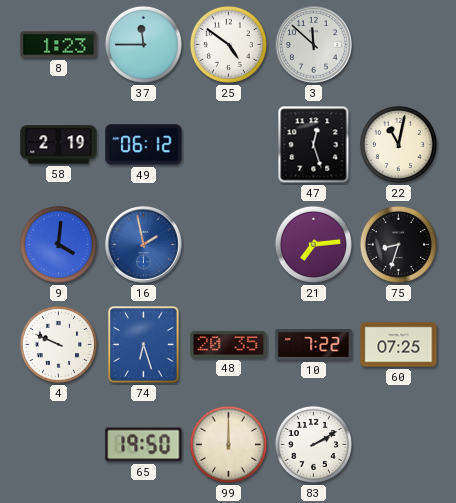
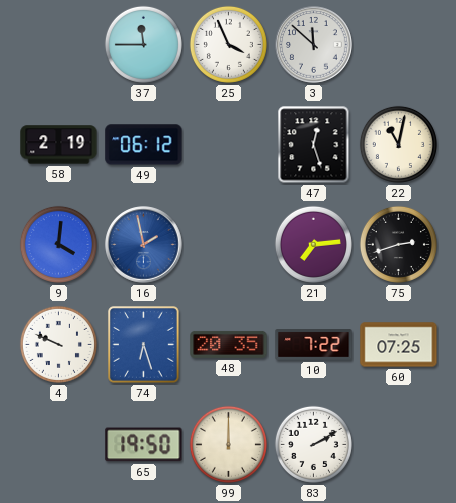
8: 1:23 -> none
25: 4:51 -> 3:56
75: 8:33 -> 2:42
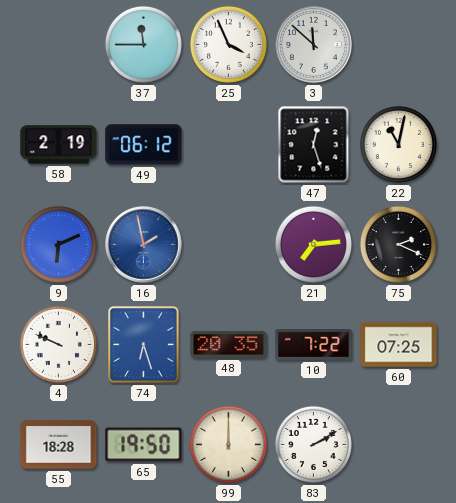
9: 4:01 -> 6:11
75: 2:42 -> 2:19
55: none -> 18:28
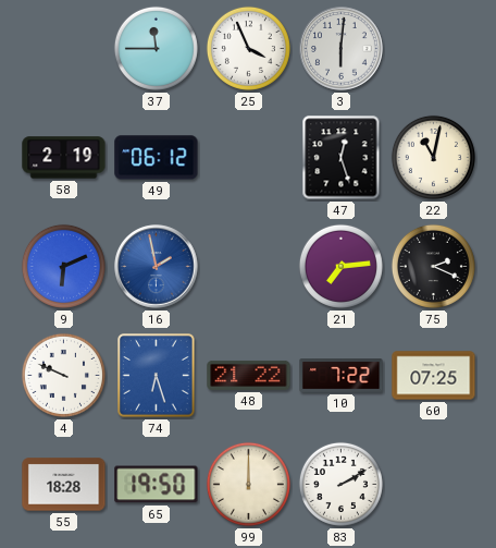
3: 11:52 -> 6:01
48: 20:35 -> 21:22
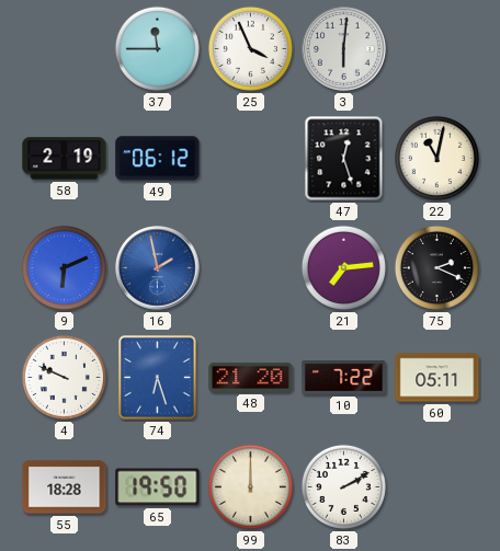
48: 21:22 -> 21:20
60: 07:25 -> 05:11
